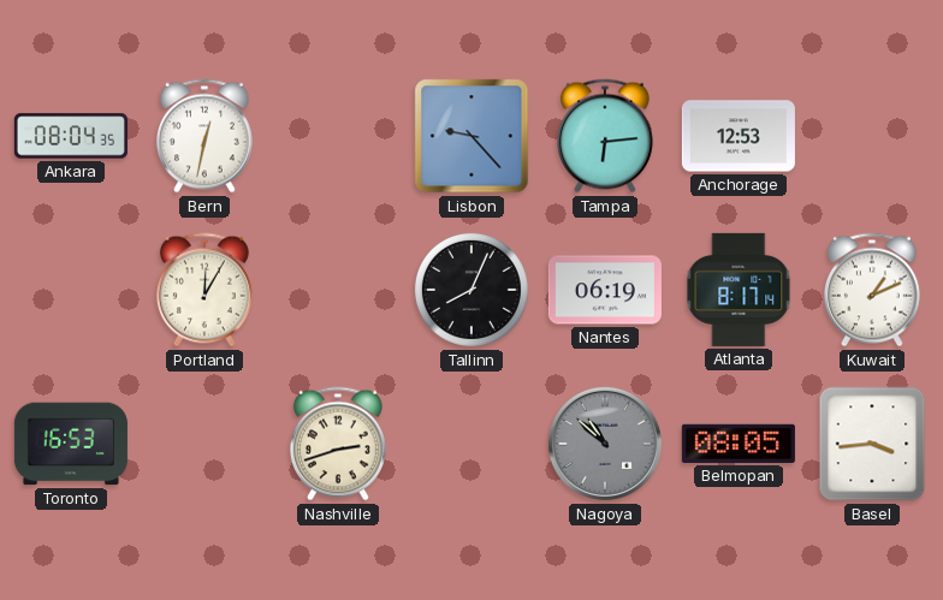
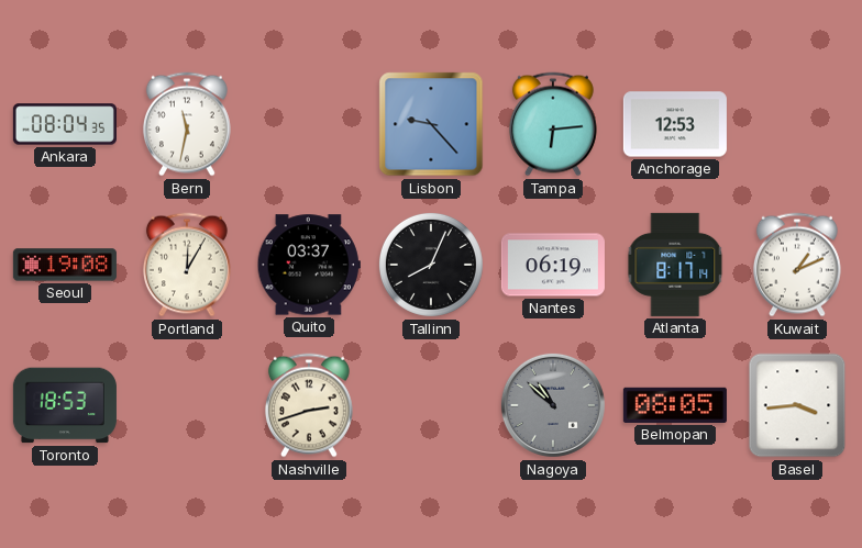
Bern: 12:32 -> 11:32
Seoul: none -> 19:08
Quito: none -> 03:37
Toronto: 16:53 -> 18:53
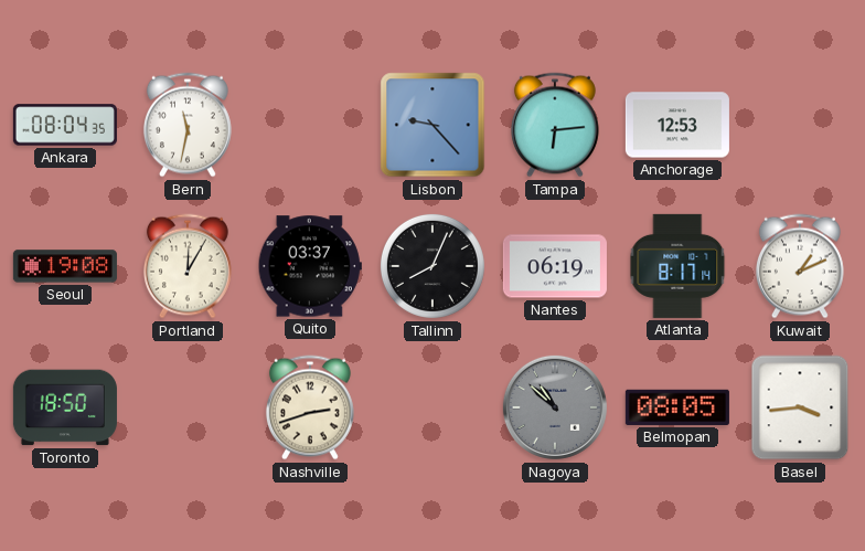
Toronto: 18:53 -> 18:50
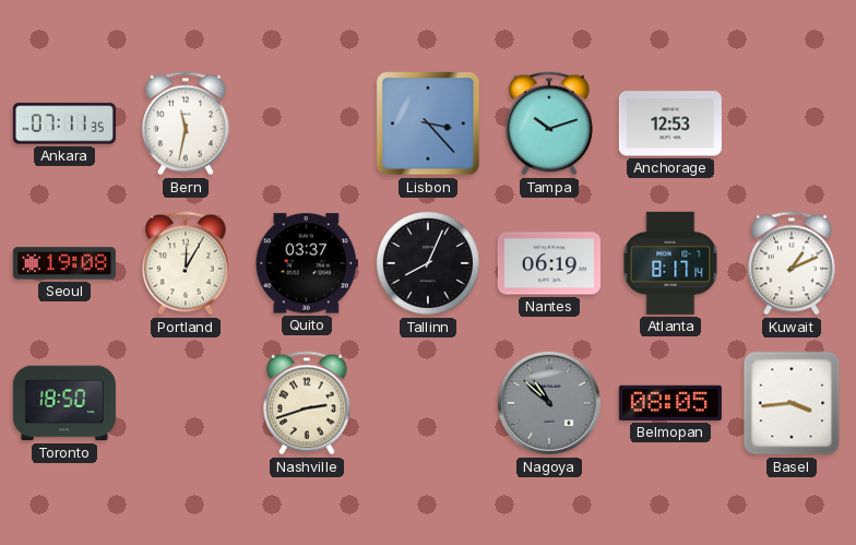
Ankara: 08:04 -> 07:11
Lisbon: 9:23 -> 3:23
Tampa: 6:14 -> 10:12
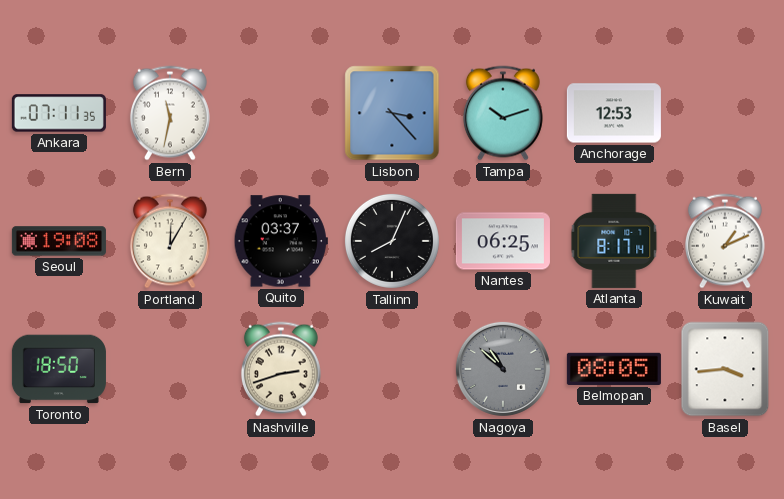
Nantes: 06:19 -> 06:25
